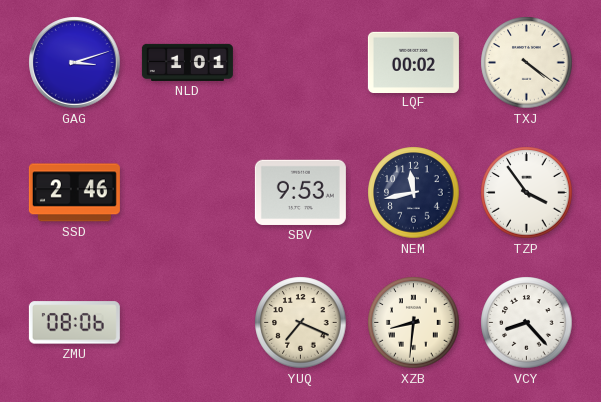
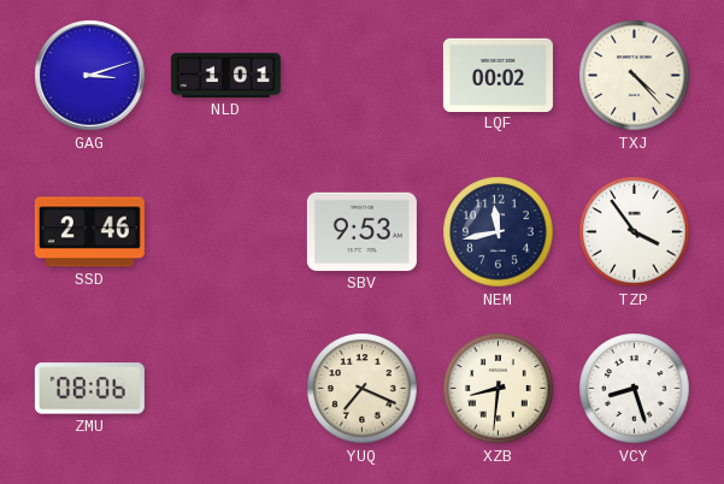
TXJ: 4:21 -> 4:23
VCY: 8:23 -> 8:27
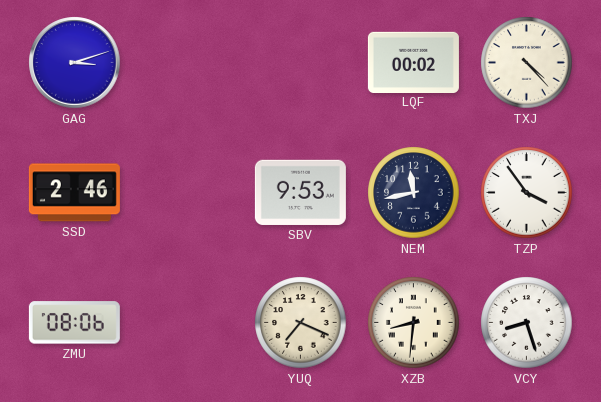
NLD: 1:01 -> none
